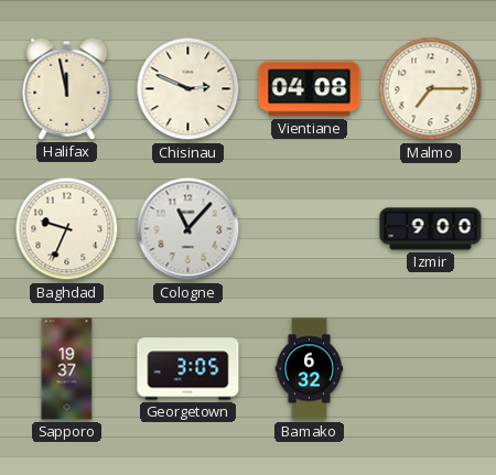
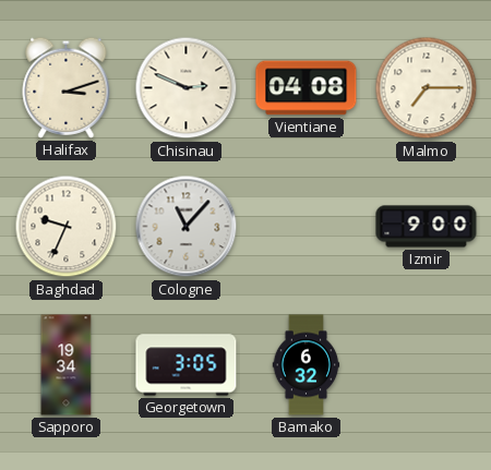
Halifax: 11:58 -> 3:12
Sapporo: 19:37 -> 19:34
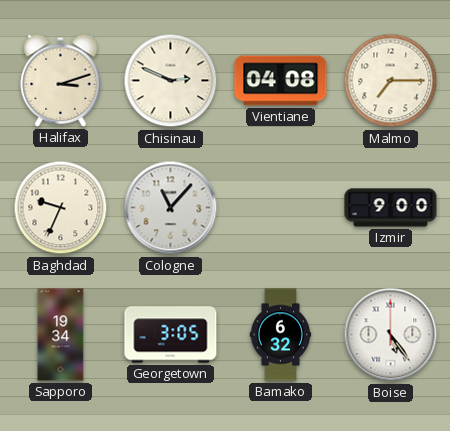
Boise: none -> 5:24
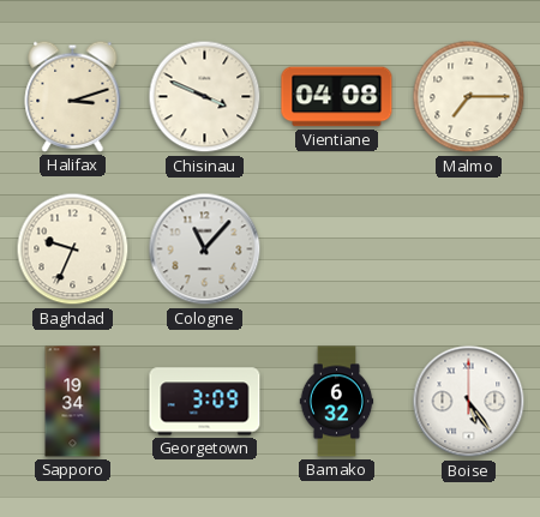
Chisinau: 2:49 -> 3:49
Izmir: 9:00 -> none
Georgetown: 3:05 -> 3:09
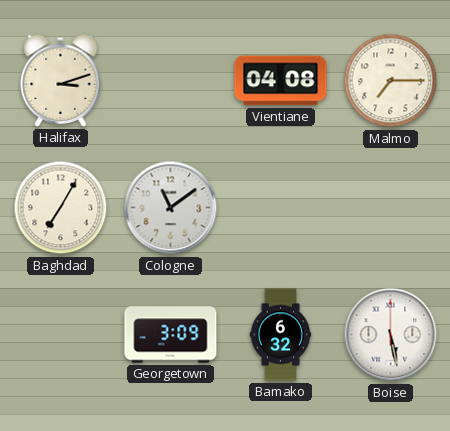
Chisinau: 3:49 -> none
Baghdad: 9:34 -> 7:05
Cologne: 11:07 -> 11:09
Sapporo: 19:34 -> none
Boise: 5:24 -> 5:28
